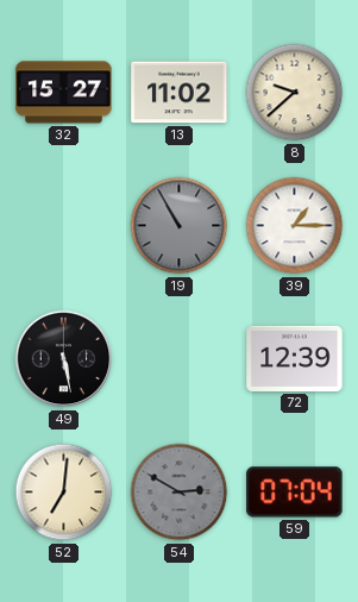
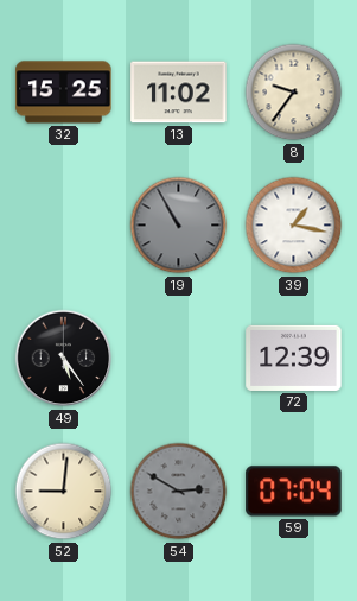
32: 15:27 -> 15:25
8: 9:38 -> 9:36
39: 1:15 -> 1:17
49: 5:28 -> 5:24
52: 7:01 -> 9:01
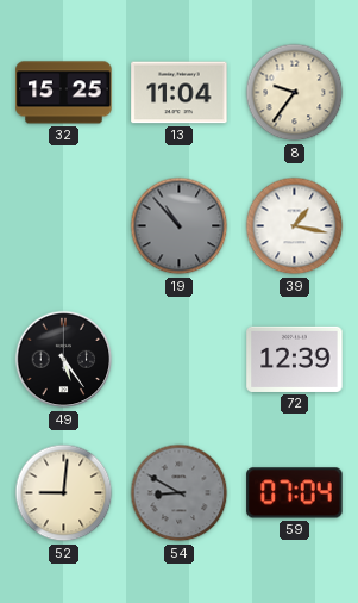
13: 11:02 -> 11:04
19: 10:55 -> 10:53
54: 2:50 -> 8:50
